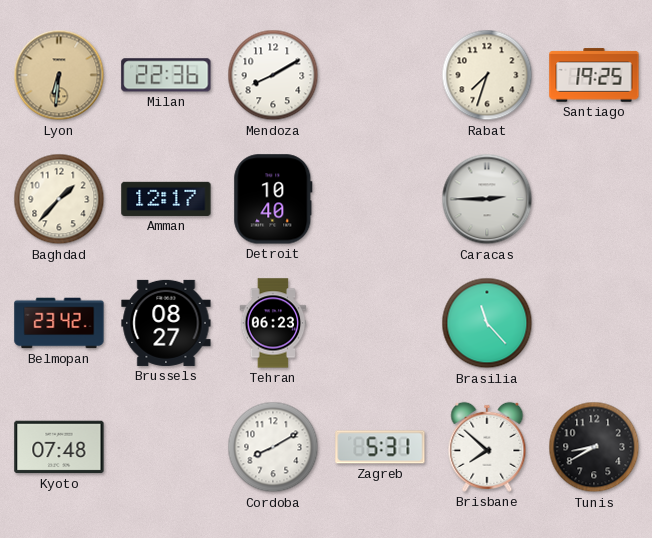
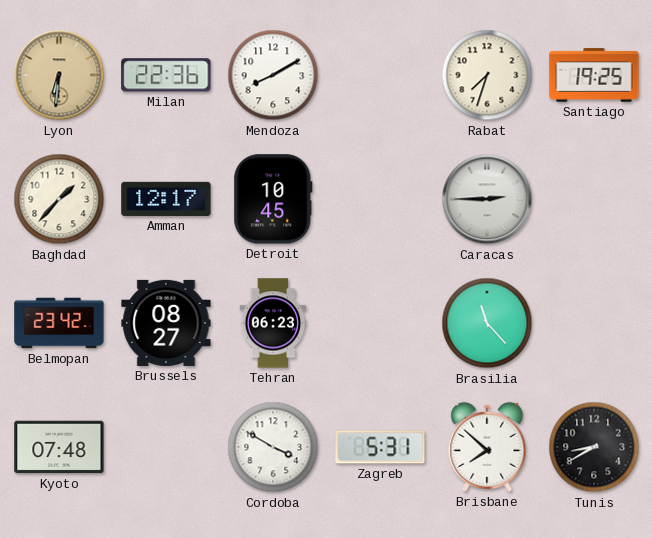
Detroit: 10:40 -> 10:45
Cordoba: 8:10 -> 3:50
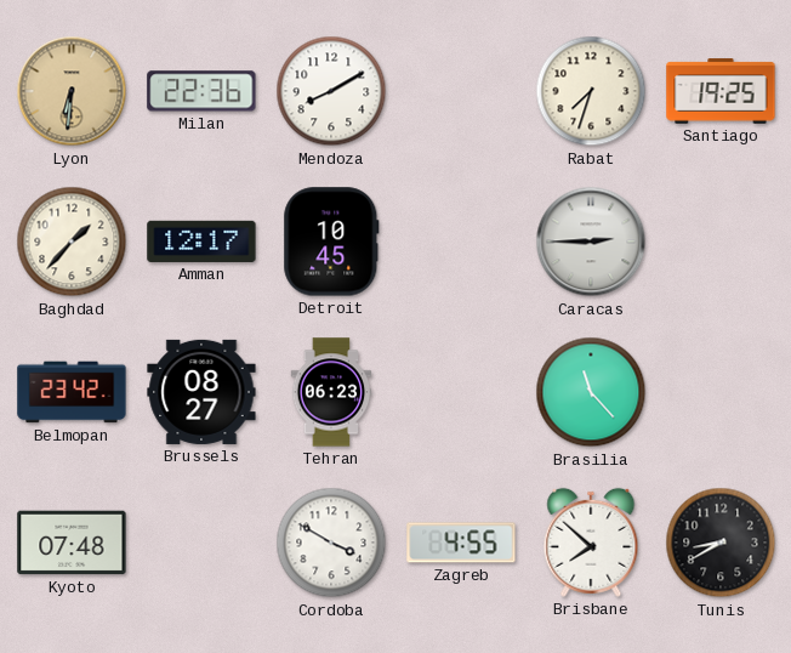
Zagreb: 5:31 -> 4:55
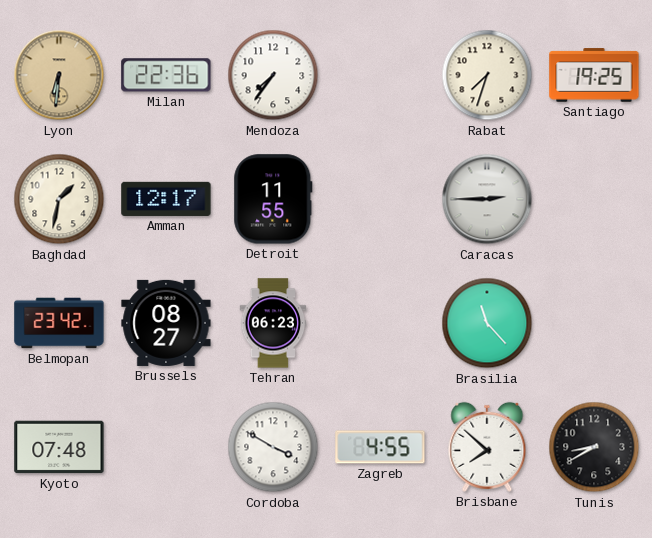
Mendoza: 8:10 -> 7:36
Baghdad: 1:37 -> 1:32
Detroit: 10:45 -> 11:55
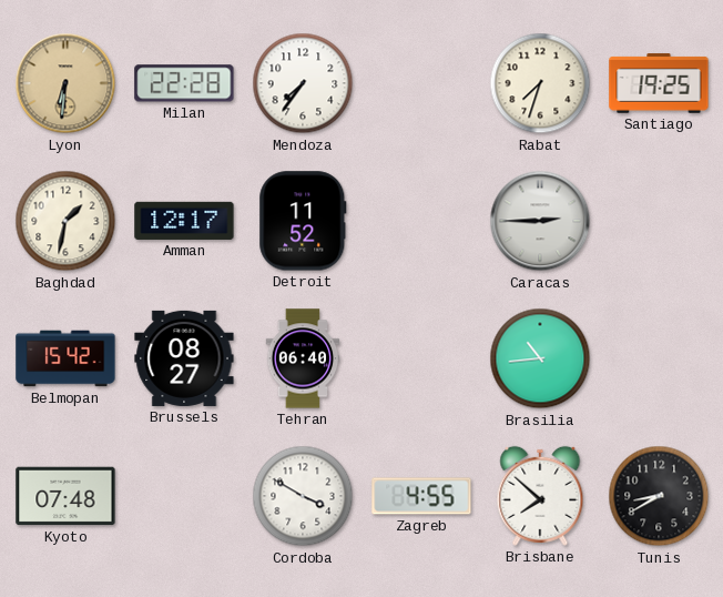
Milan: 22:36 -> 22:28
Detroit: 11:55 -> 11:52
Belmopan: 23:42 -> 15:42
Tehran: 06:23 -> 06:40
Brasilia: 11:23 -> 10:44
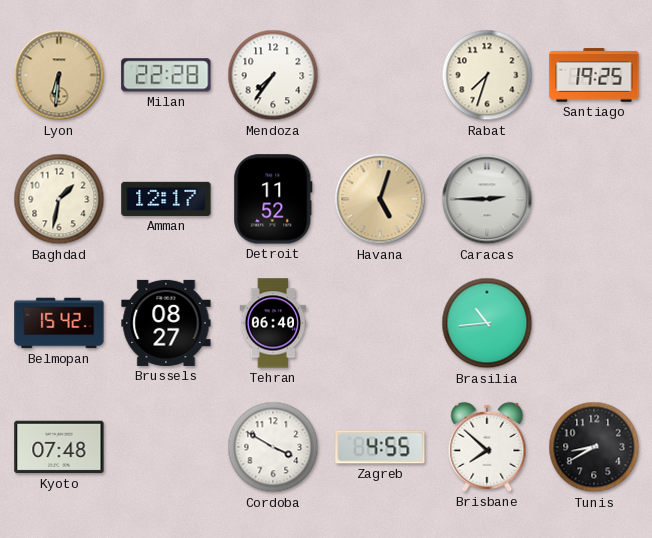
Havana: none -> 5:03
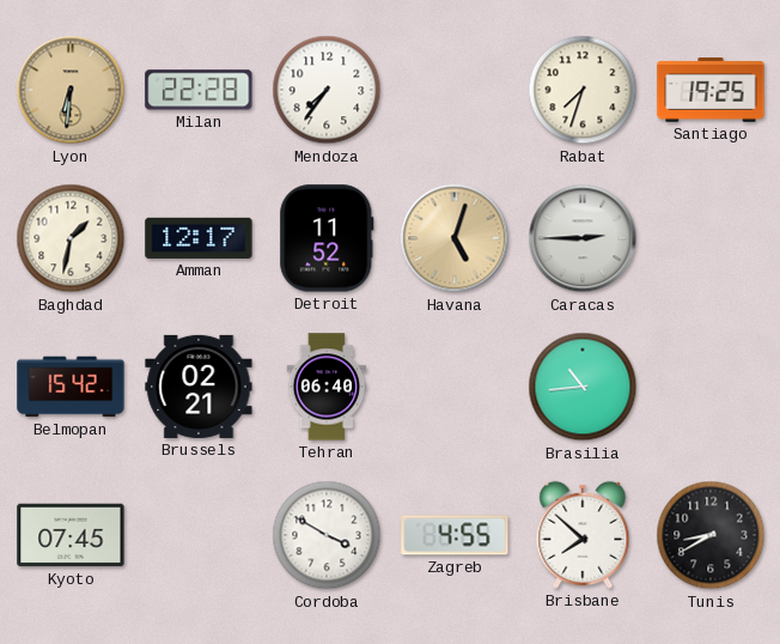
Brussels: 08:27 -> 02:21
Kyoto: 07:48 -> 07:45
